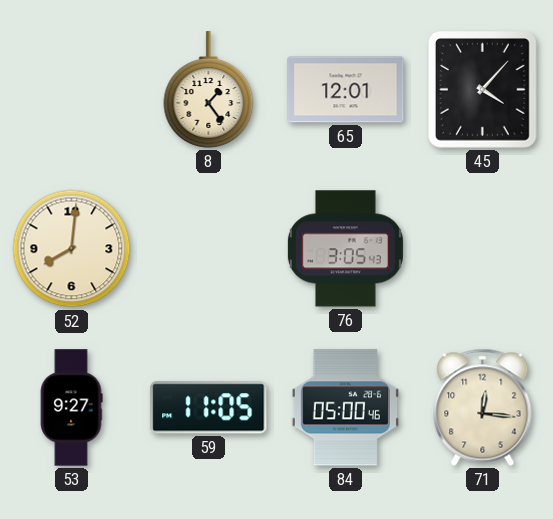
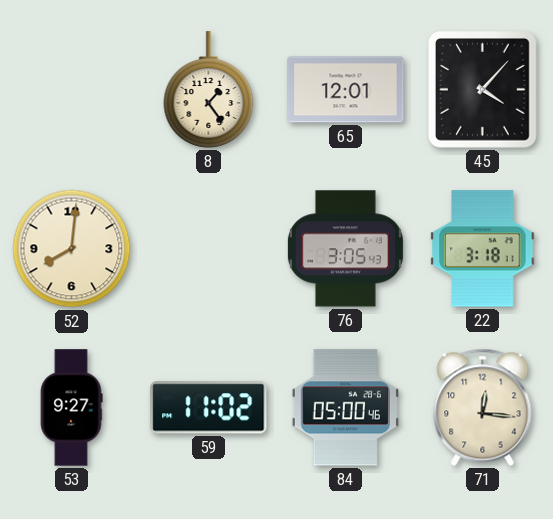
22: none -> 3:18
59: 11:05 -> 11:02
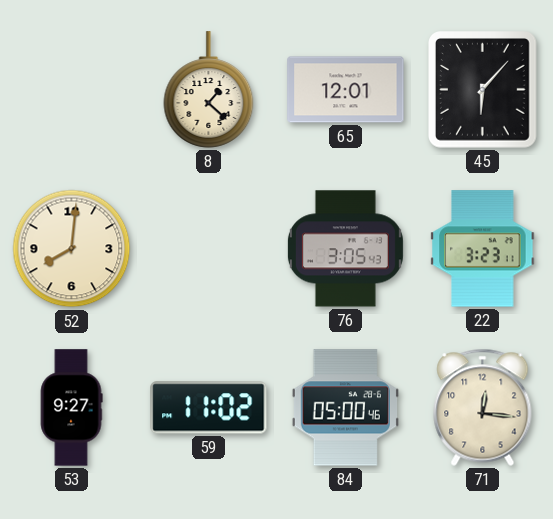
8: 1:24 -> 1:22
45: 4:07 -> 6:07
22: 3:18 -> 3:23
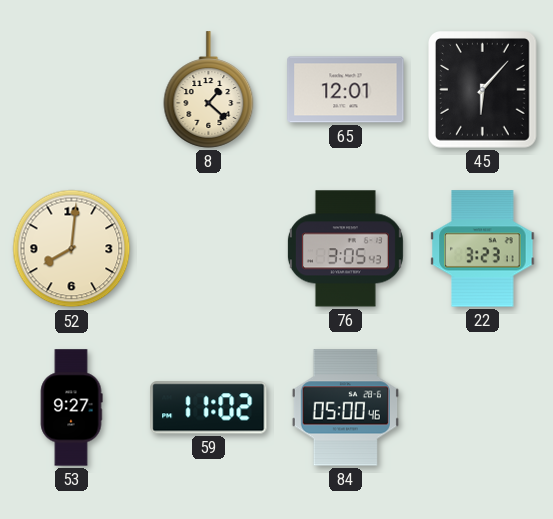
71: 12:16 -> none
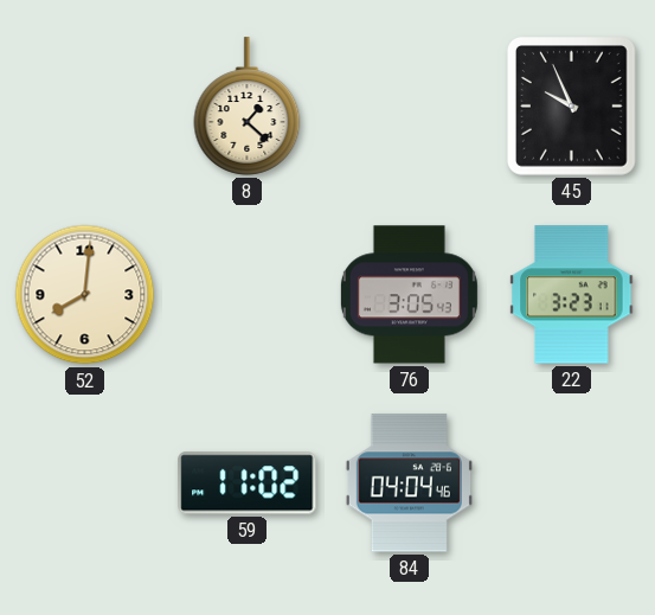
65: 12:01 -> none
45: 6:07 -> 9:56
53: 9:27 -> none
84: 05:00 -> 04:04
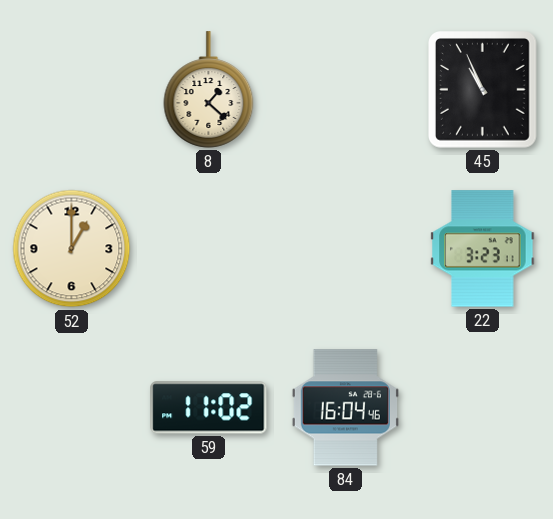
45: 9:56 -> 10:56
52: 8:01 -> 1:00
76: 3:05 -> none
84: 04:04 -> 16:04
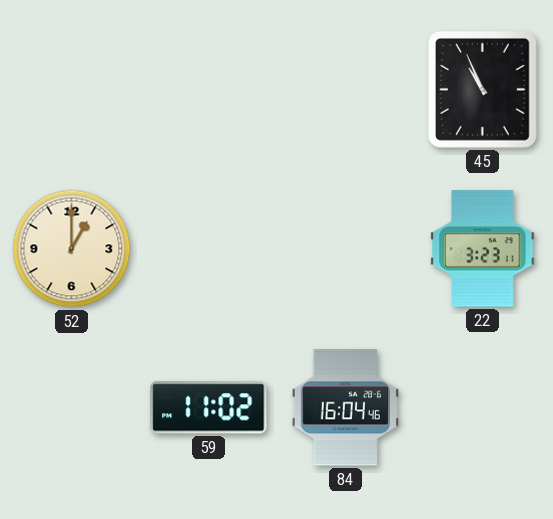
8: 1:22 -> none
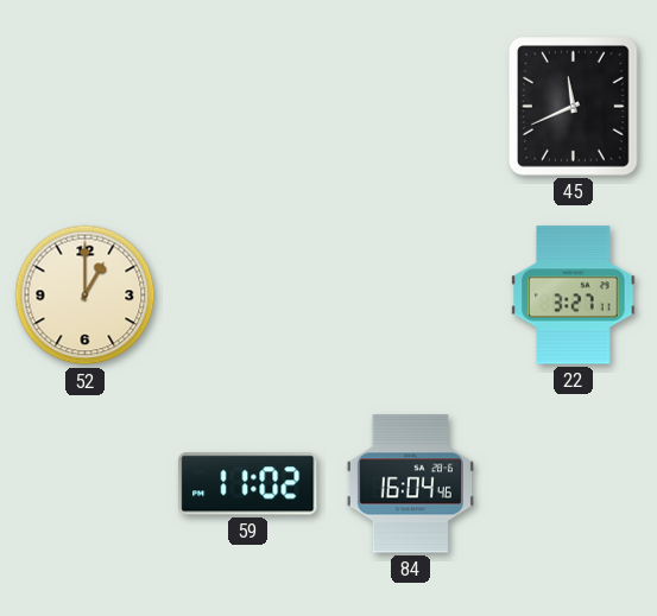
45: 10:56 -> 11:41
22: 3:23 -> 3:27
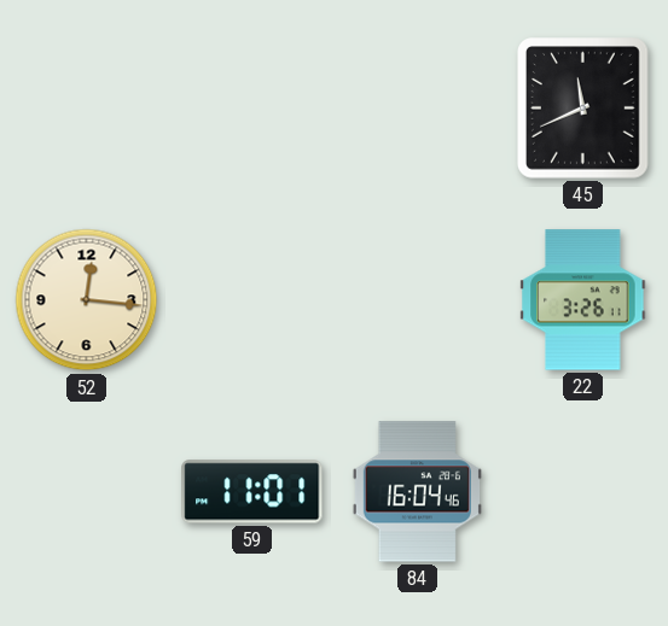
52: 1:00 -> 12:16
22: 3:27 -> 3:26
59: 11:02 -> 11:01
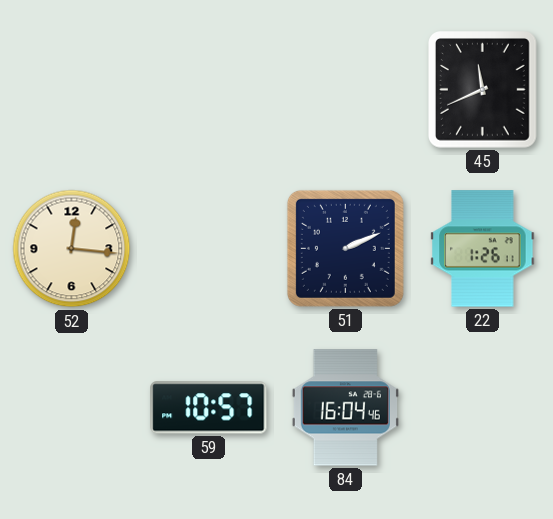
51: none -> 2:11
22: 3:26 -> 1:26
59: 11:01 -> 10:57
